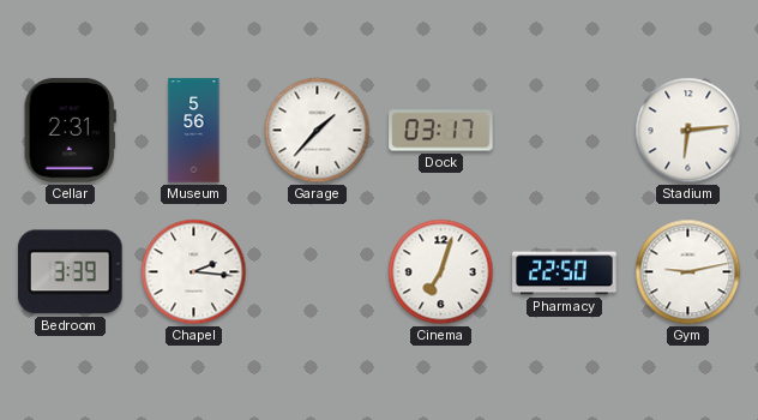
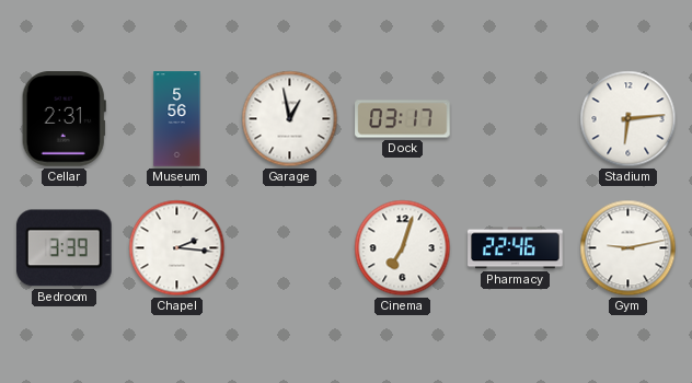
Garage: 1:37 -> 12:58
Pharmacy: 22:50 -> 22:46
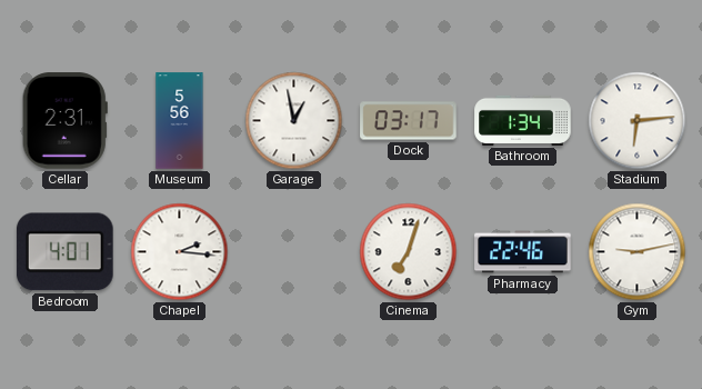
Bathroom: none -> 1:34
Bedroom: 3:39 -> 4:01
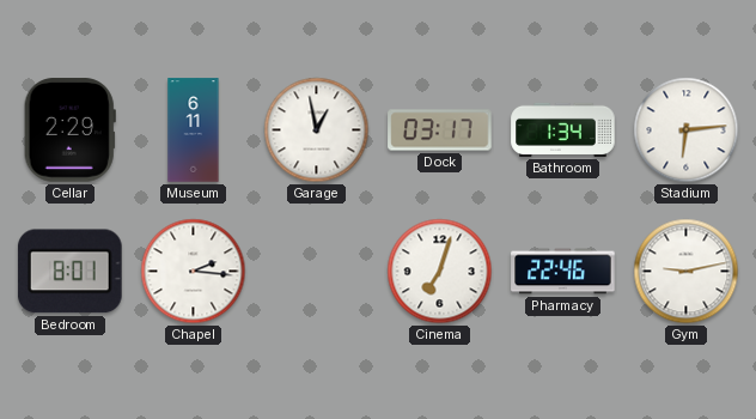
Cellar: 2:31 -> 2:29
Museum: 5:56 -> 6:11
Bedroom: 4:01 -> 8:01
